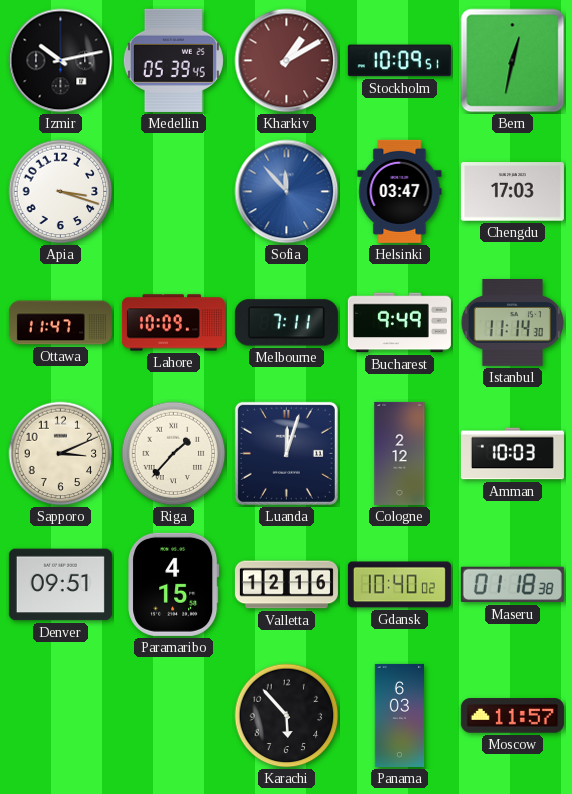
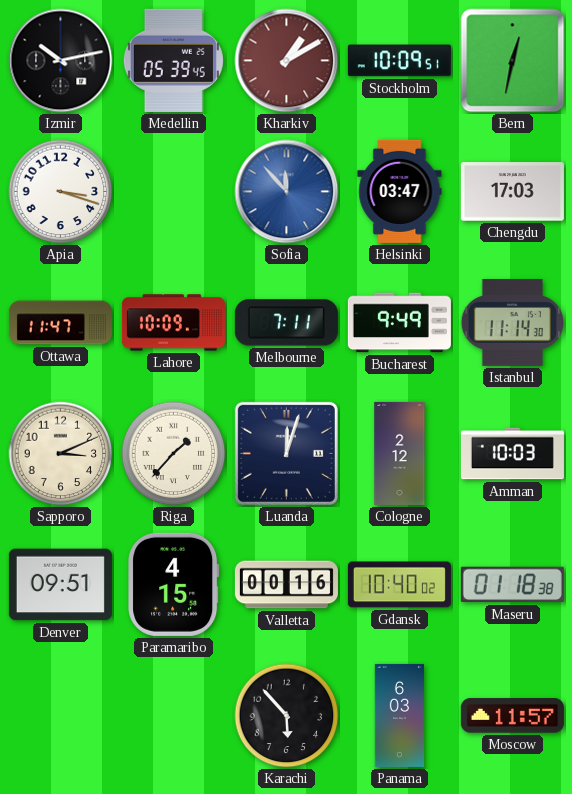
Valletta: 12:16 -> 00:16
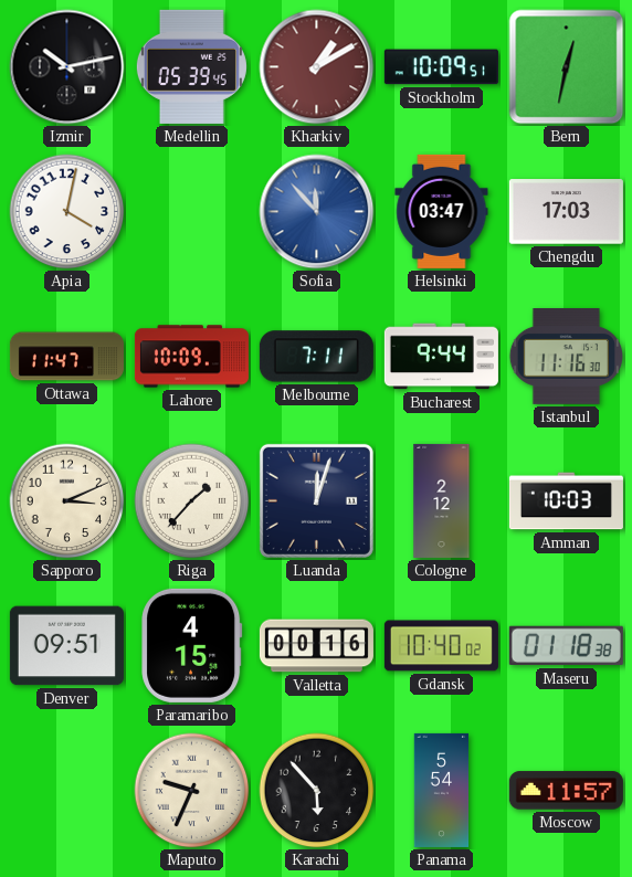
Apia: 3:18 -> 4:02
Bucharest: 9:49 -> 9:44
Istanbul: 11:14 -> 11:16
Maputo: none -> 9:34
Panama: 6:03 -> 5:54
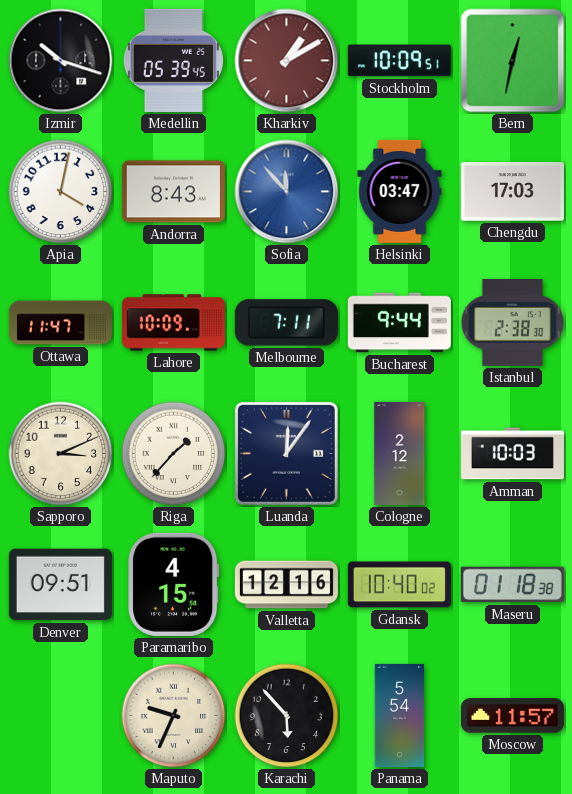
Izmir: 10:13 -> 10:18
Andorra: none -> 8:43
Istanbul: 11:16 -> 2:38
Luanda: 12:03 -> 12:06
Valletta: 00:16 -> 12:16
